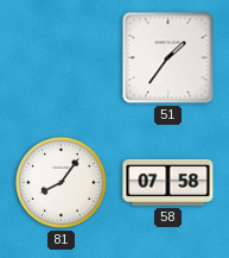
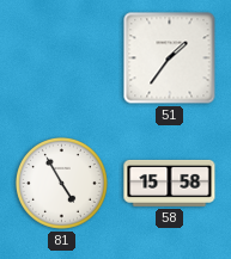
81: 8:06 -> 4:55
58: 07:58 -> 15:58
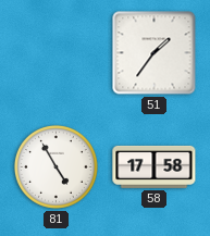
58: 15:58 -> 17:58
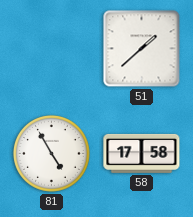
51: 1:36 -> 1:38
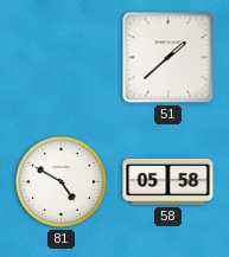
81: 4:55 -> 4:50
58: 17:58 -> 05:58
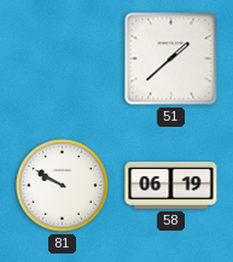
81: 4:50 -> 9:50
58: 05:58 -> 06:19
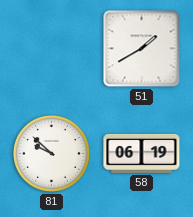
51: 1:38 -> 1:40
81: 9:50 -> 9:52
